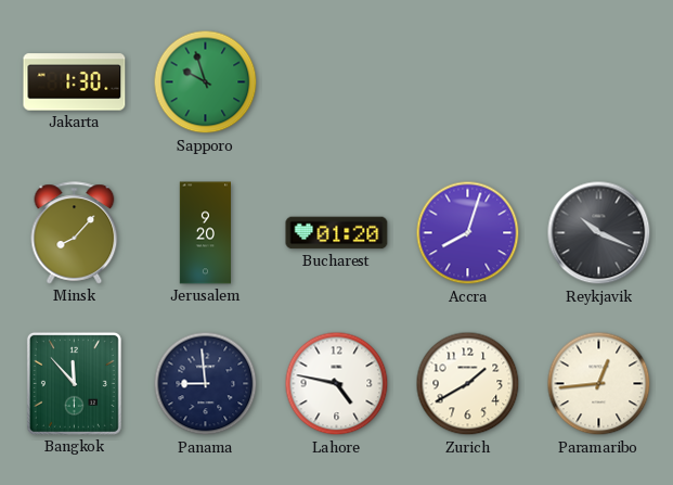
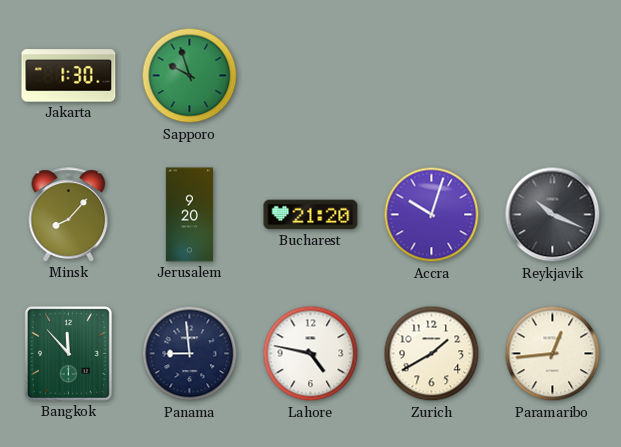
Bucharest: 01:20 -> 21:20
Accra: 8:03 -> 10:03
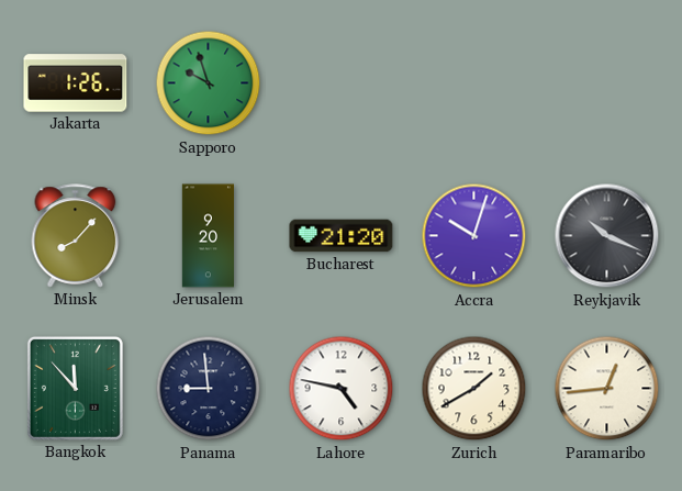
Jakarta: 1:30 -> 1:26
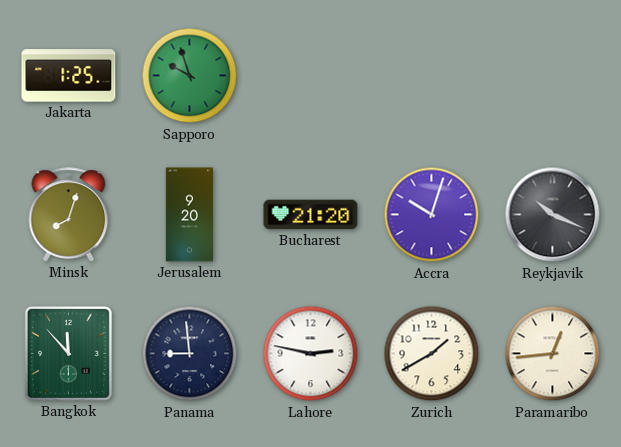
Jakarta: 1:26 -> 1:25
Minsk: 8:07 -> 8:03
Lahore: 4:47 -> 2:47
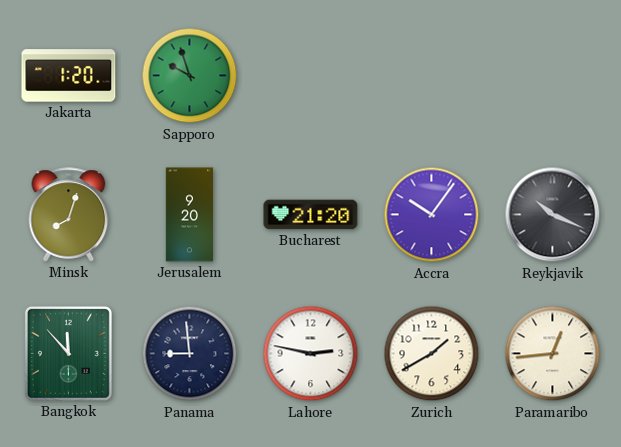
Jakarta: 1:25 -> 1:20
Accra: 10:03 -> 10:06
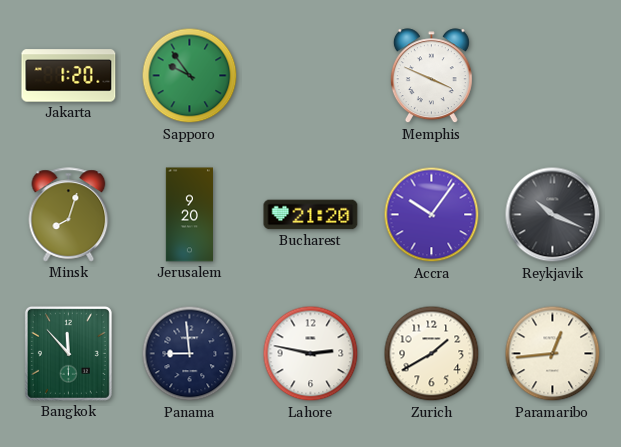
Sapporo: 9:57 -> 9:54
Memphis: none -> 3:49
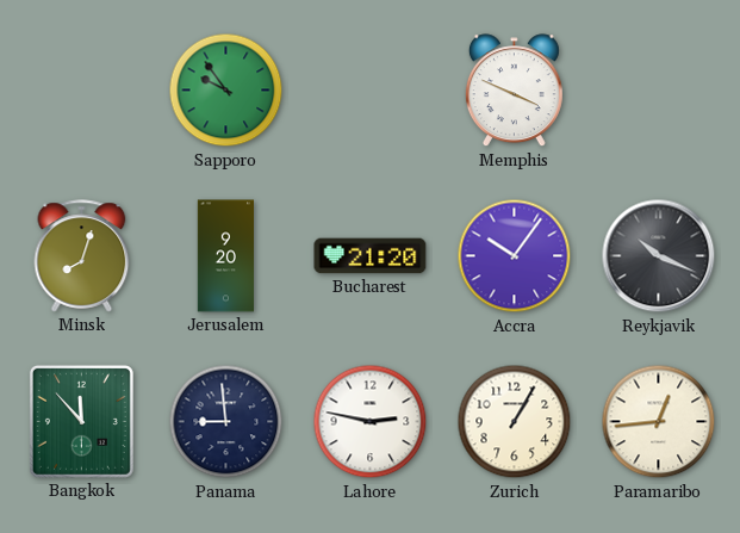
Jakarta: 1:20 -> none
Zurich: 1:40 -> 1:05
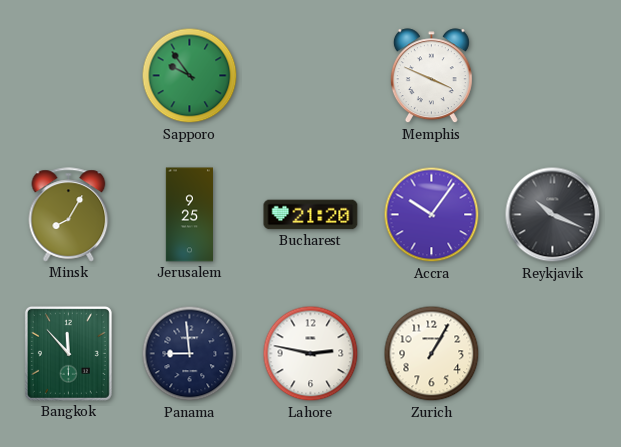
Minsk: 8:03 -> 8:05
Jerusalem: 9:20 -> 9:25
Paramaribo: 12:44 -> none
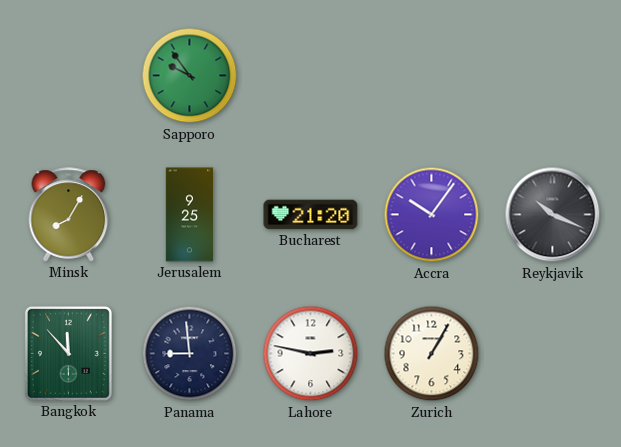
Memphis: 3:49 -> none
